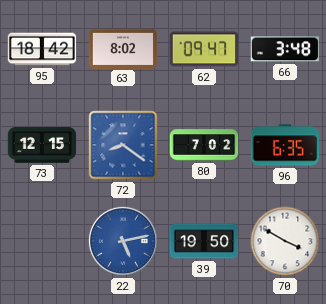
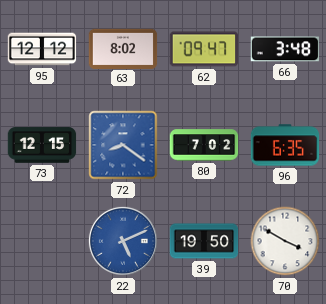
95: 18:42 -> 12:12
22: 5:13 -> 5:11
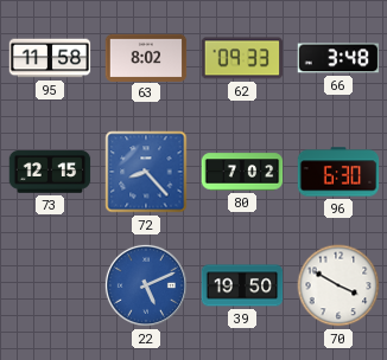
95: 12:12 -> 11:58
62: 09:47 -> 09:33
72: 8:21 -> 8:23
96: 6:35 -> 6:30
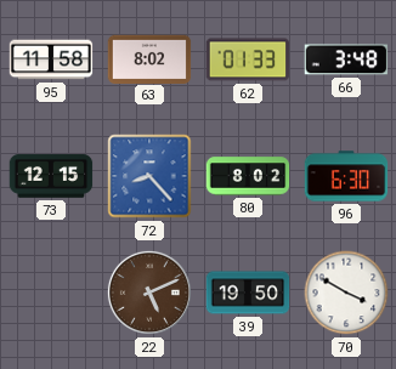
62: 09:33 -> 01:33
80: 7:02 -> 8:02
22 dial: blue -> brown
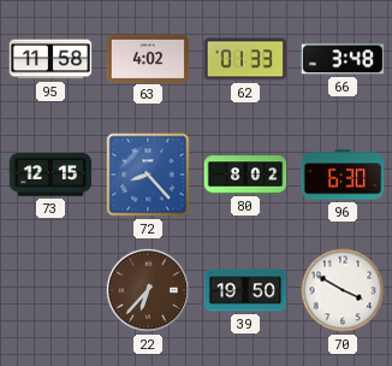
63: 8:02 -> 4:02
22: 5:11 -> 6:37
